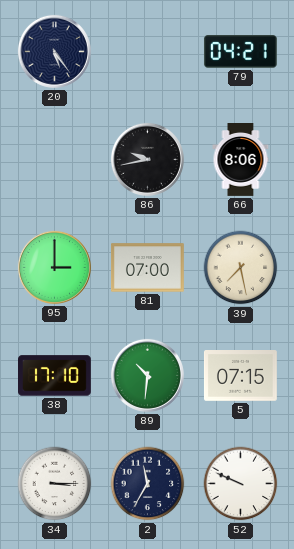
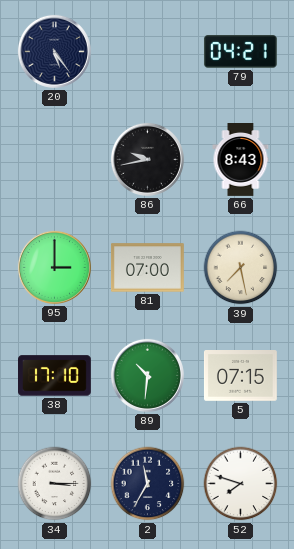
66: 8:06 -> 8:43
52: 9:49 -> 7:48
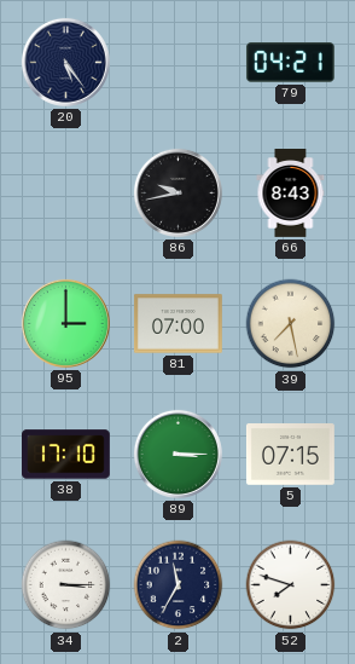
89: 10:31 -> 3:15
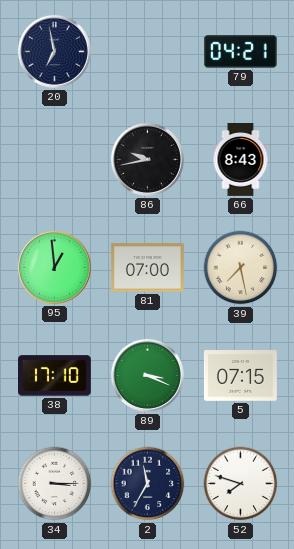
20: 5:24 -> 6:58
95: 3:00 -> 12:59
89: 3:15 -> 3:19
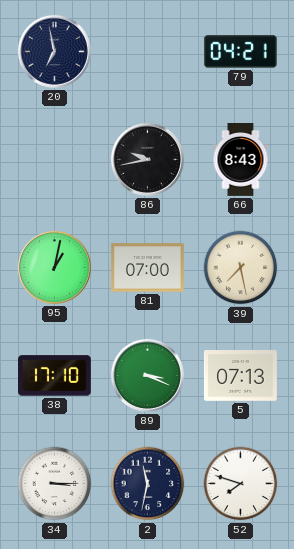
95: 12:59 -> 1:02
5: 07:15 -> 07:13
2: 11:35 -> 11:32
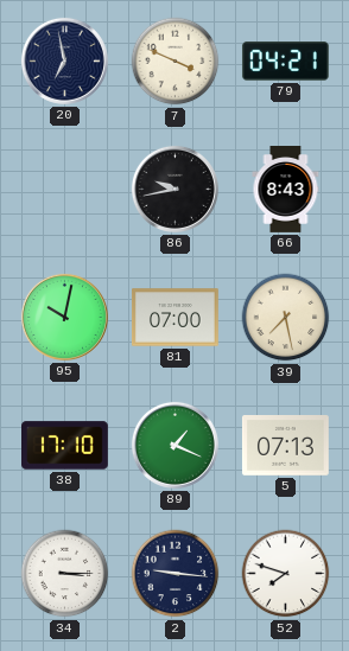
7: none -> 3:49
95: 1:02 -> 10:02
89: 3:19 -> 1:19
2: 11:32 -> 9:16
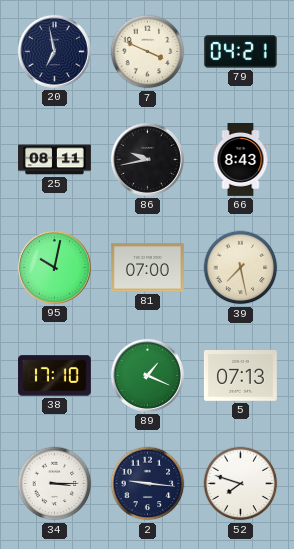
25: none -> 08:11
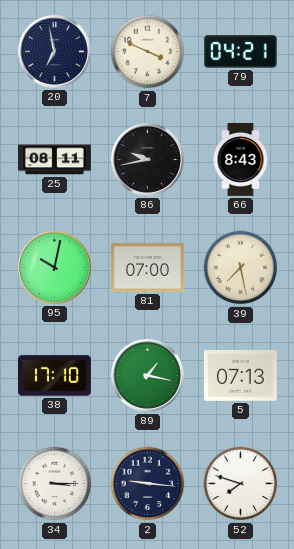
89: 1:19 -> 1:17
